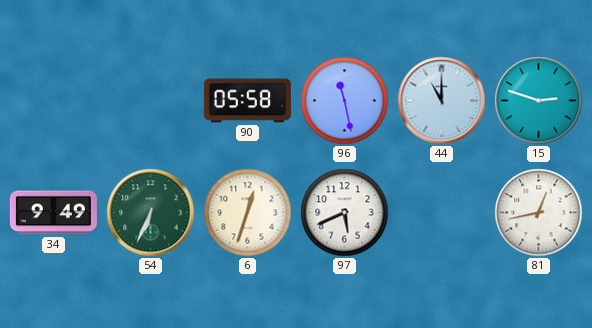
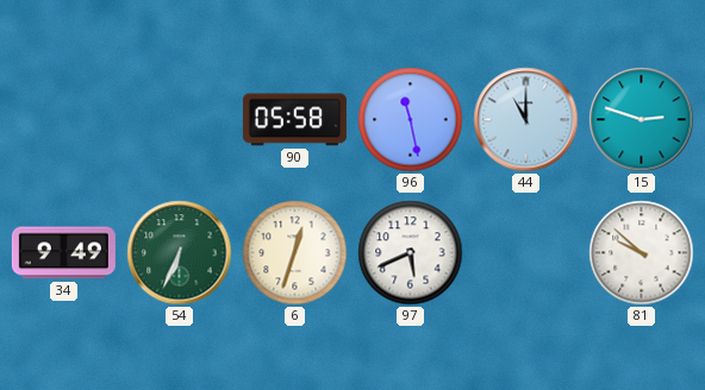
81: 12:43 -> 9:52
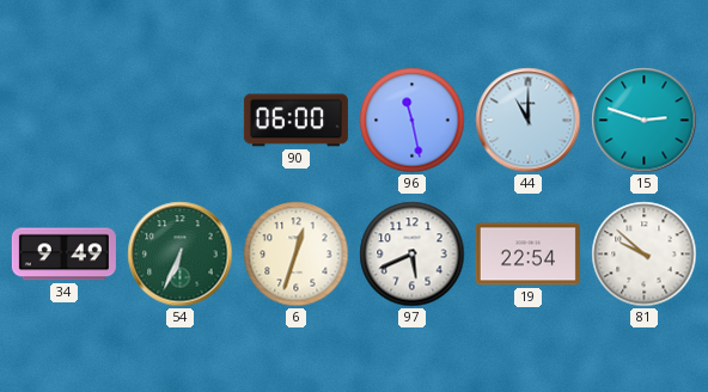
90: 05:58 -> 06:00
19: none -> 22:54
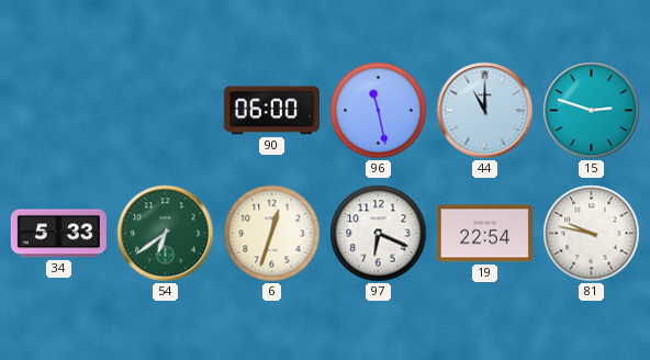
34: 9:49 -> 5:33
54: 6:34 -> 6:39
97: 5:41 -> 6:19
81: 9:52 -> 9:47
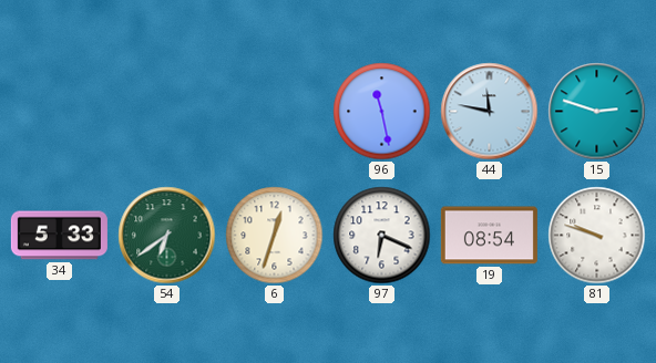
90: 06:00 -> none
44: 11:00 -> 11:47
19: 22:54 -> 08:54
81: 9:47 -> 9:48
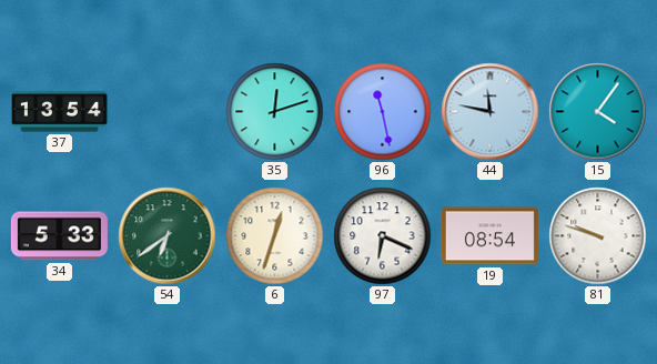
37: none -> 13:54
35: none -> 12:12
15: 2:48 -> 4:06
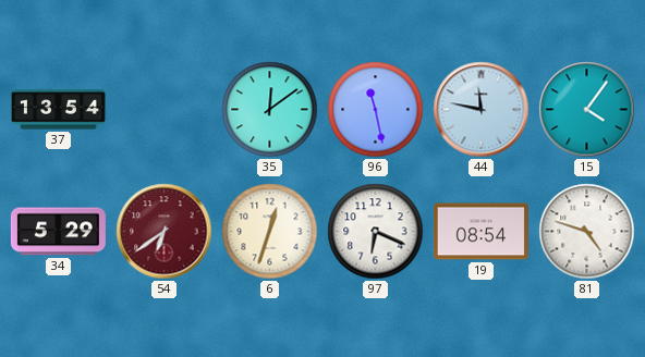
35: 12:12 -> 12:09
34: 5:33 -> 5:29
54 dial: green -> burgundy
81: 9:48 -> 4:48
